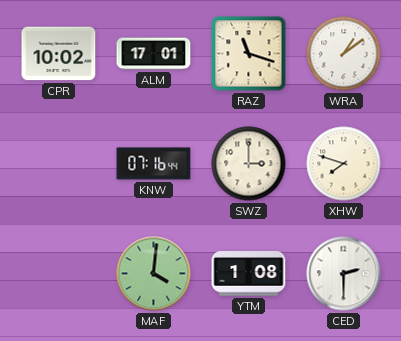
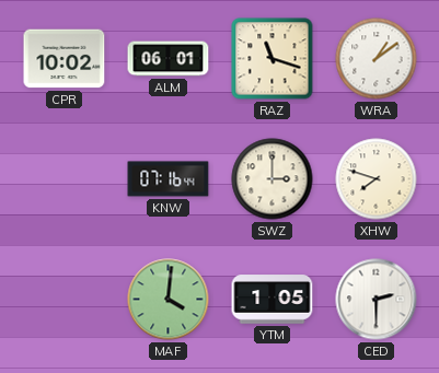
ALM: 17:01 -> 06:01
YTM: 1:08 -> 1:05
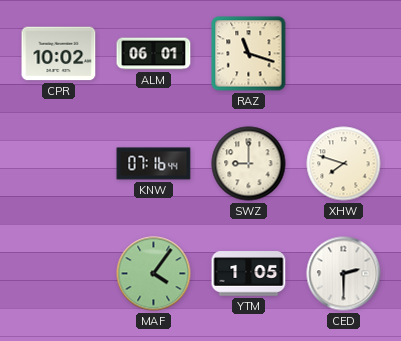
WRA: 1:09 -> none
SWZ: 3:00 -> 9:00
MAF: 4:01 -> 4:06
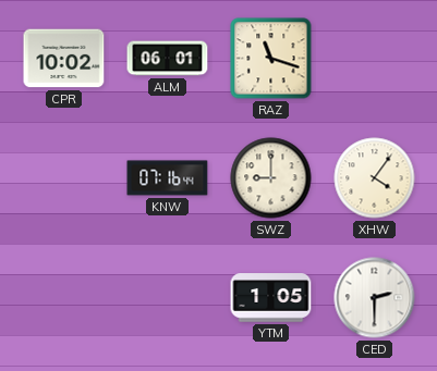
XHW: 7:48 -> 4:06
MAF: 4:06 -> none
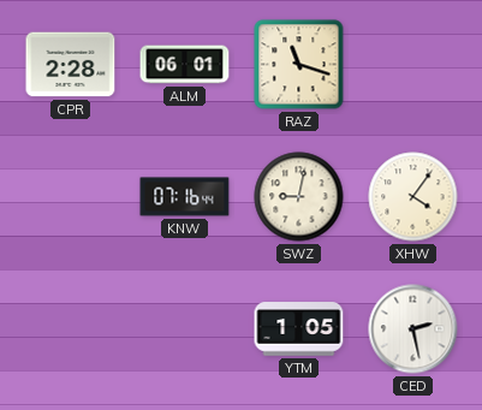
CPR: 10:02 -> 2:28
SWZ: 9:00 -> 9:02
CED: 2:30 -> 2:28
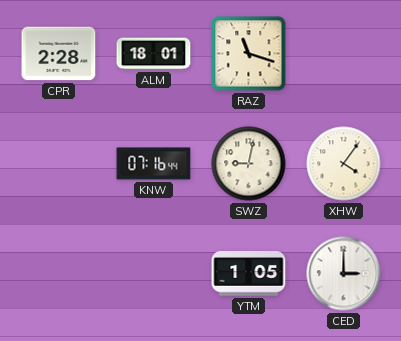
ALM: 06:01 -> 18:01
CED: 2:28 -> 3:00
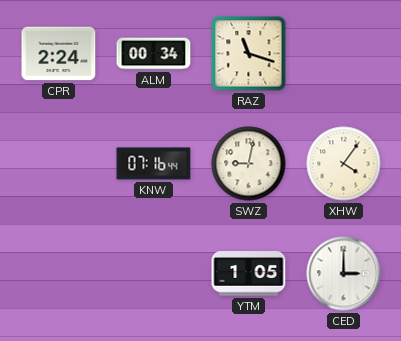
CPR: 2:28 -> 2:24
ALM: 18:01 -> 00:34
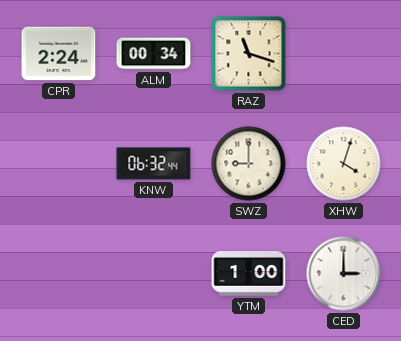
KNW: 07:16 -> 06:32
SWZ: 9:02 -> 9:00
XHW: 4:06 -> 4:03
YTM: 1:05 -> 1:00
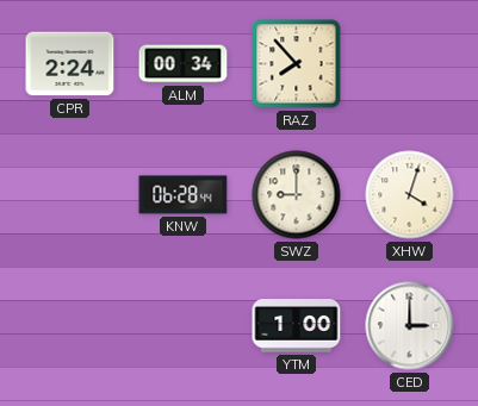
RAZ: 11:18 -> 7:53
KNW: 06:32 -> 06:28
